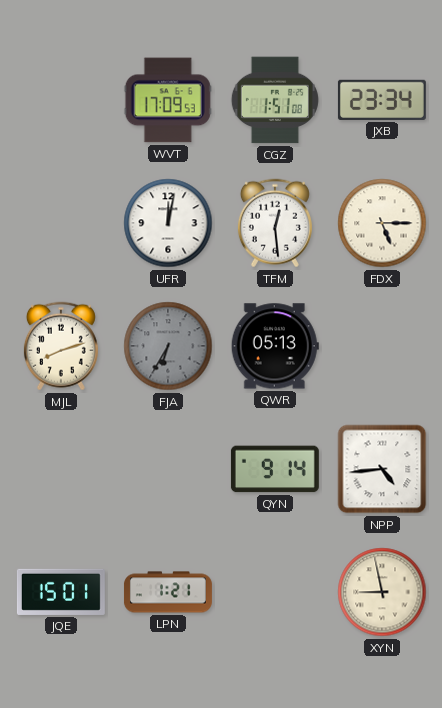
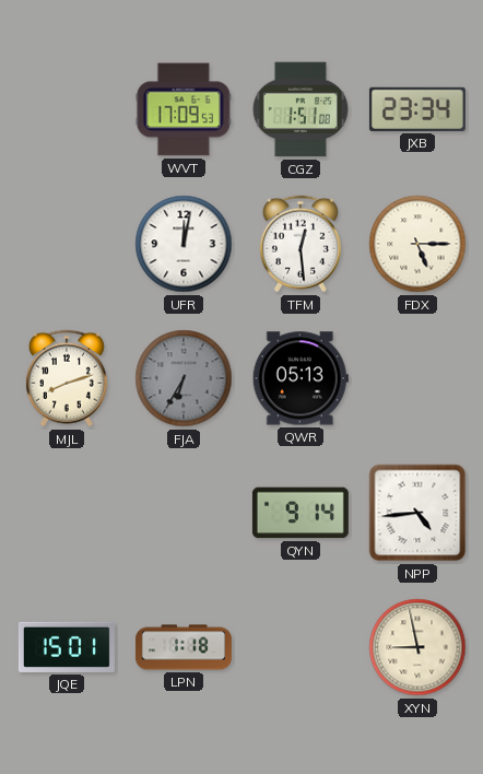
LPN: 1:21 -> 1:18
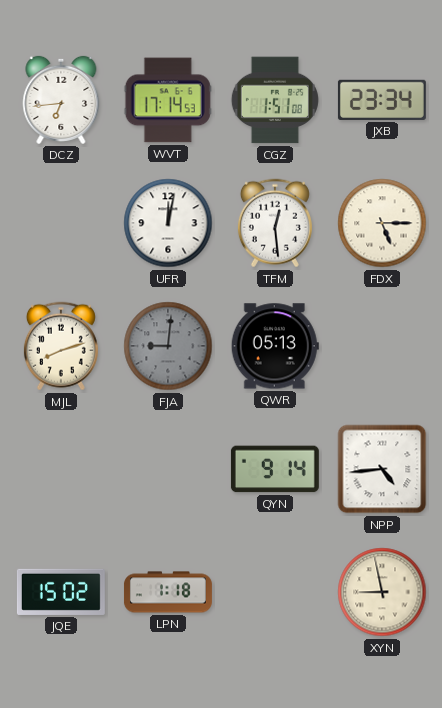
DCZ: none -> 6:44
WVT: 17:09 -> 17:14
FJA: 6:35 -> 9:01
JQE: 15:01 -> 15:02
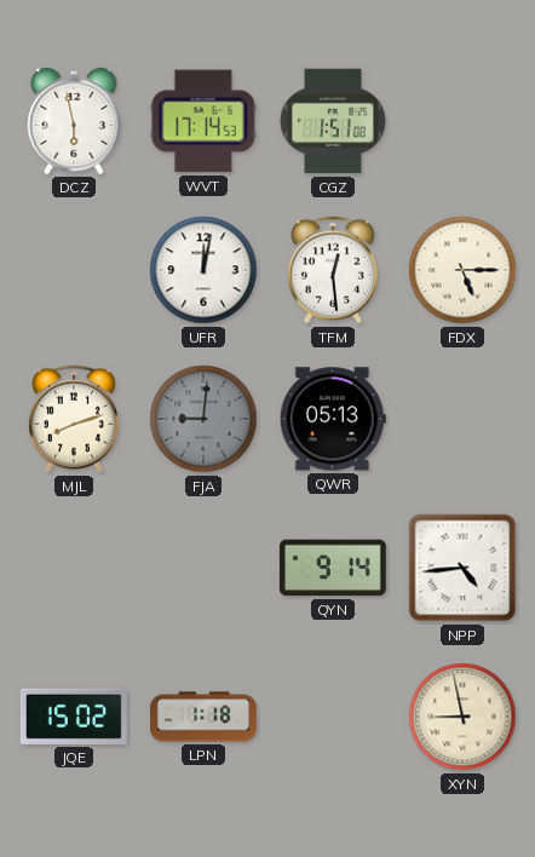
DCZ: 6:44 -> 5:58
JXB: 23:34 -> none
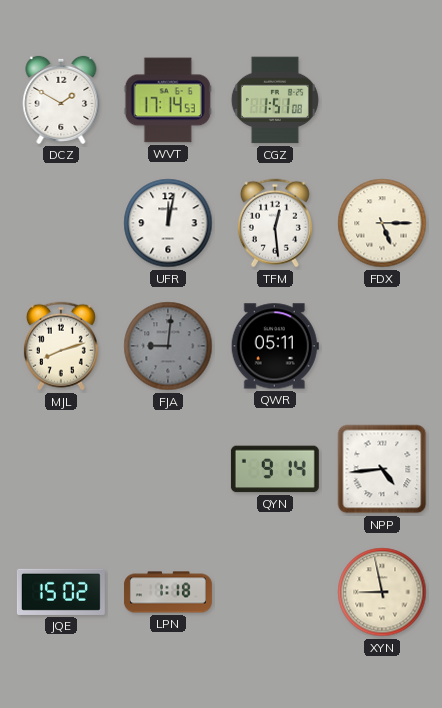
DCZ: 5:58 -> 1:50
QWR: 05:13 -> 05:11
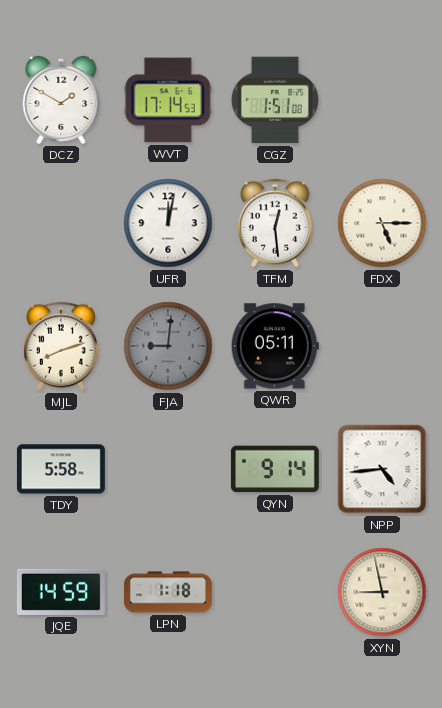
TDY: none -> 5:58
JQE: 15:02 -> 14:59
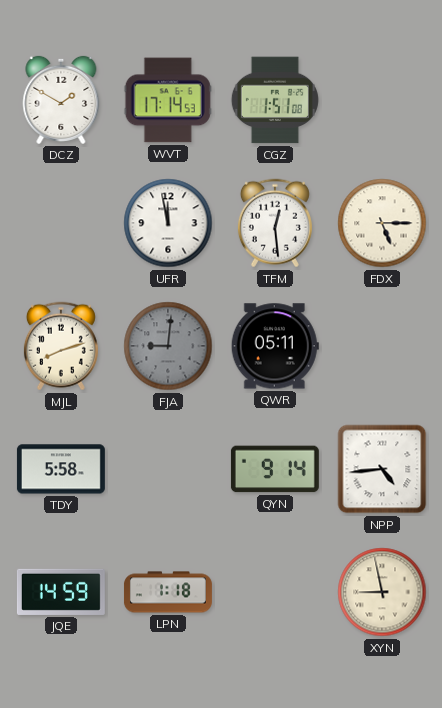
UFR: 12:02 -> 11:58
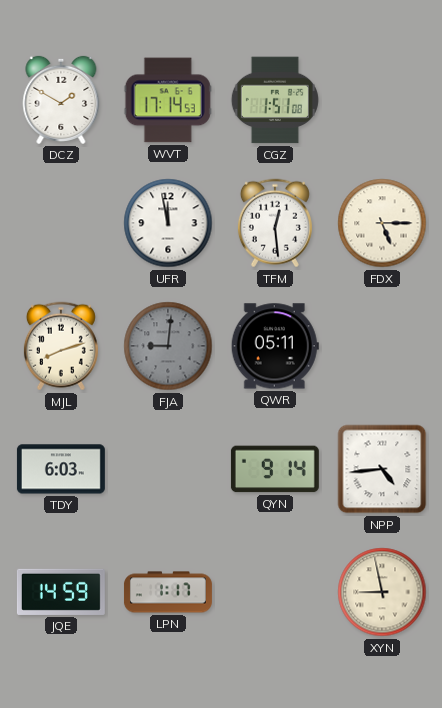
TDY: 5:58 -> 6:03
LPN: 1:18 -> 1:17
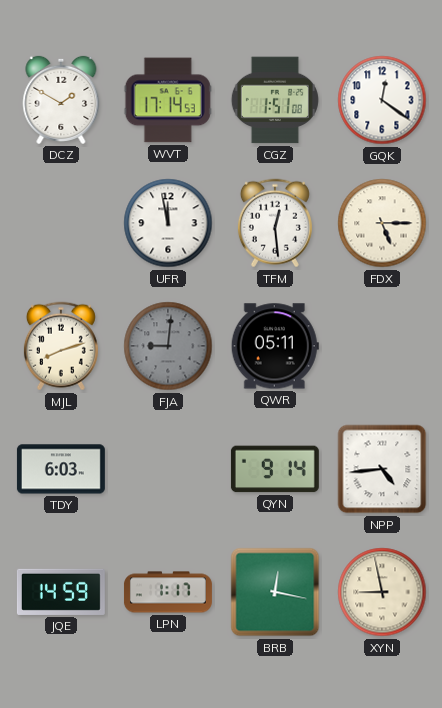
GQK: none -> 12:21
BRB: none -> 12:17
